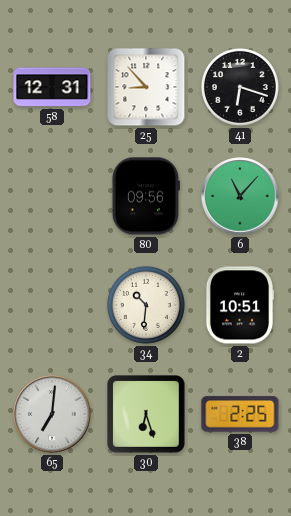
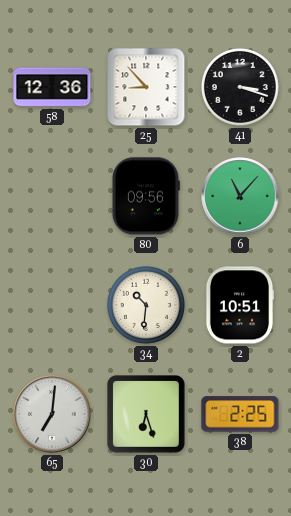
58: 12:31 -> 12:36
41: 6:18 -> 3:18
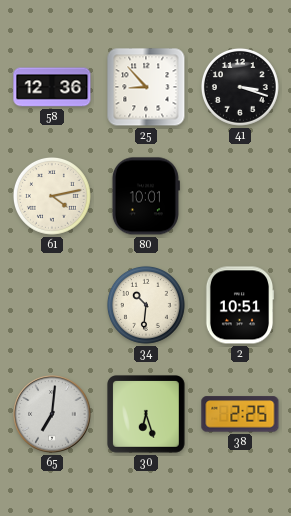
61: none -> 4:13
80: 09:56 -> 10:01
6: 11:07 -> none
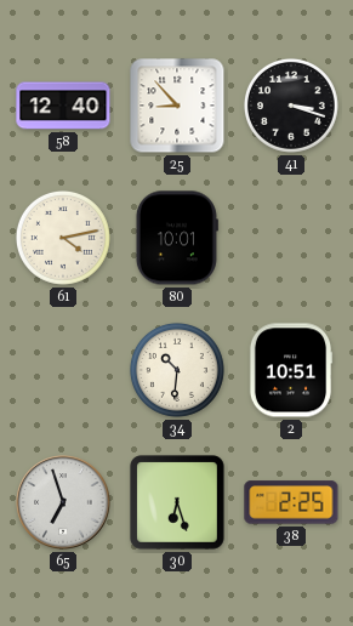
58: 12:36 -> 12:40
65: 7:01 -> 6:57
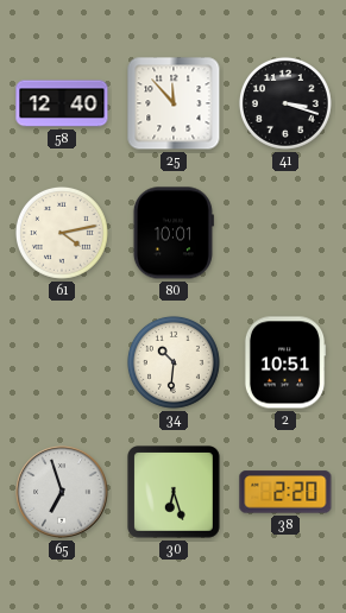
25: 8:53 -> 11:53
38: 2:25 -> 2:20
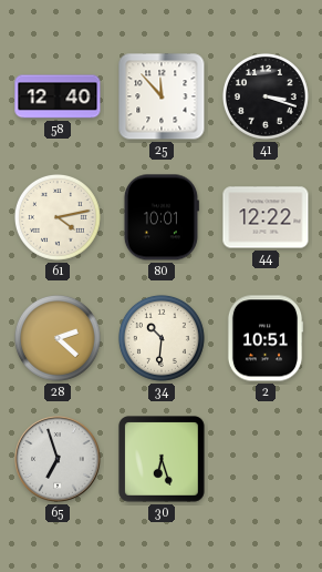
44: none -> 12:22
28: none -> 2:22
38: 2:20 -> none
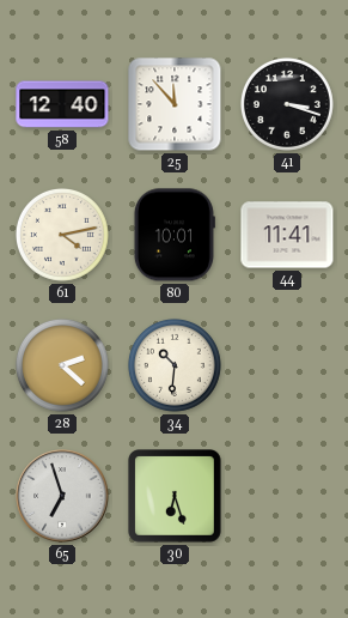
44: 12:22 -> 11:41
2: 10:51 -> none
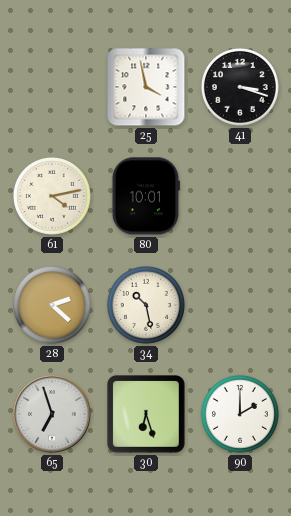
58: 12:40 -> none
25: 11:53 -> 3:58
44: 11:41 -> none
34: 10:31 -> 10:28
90: none -> 2:00
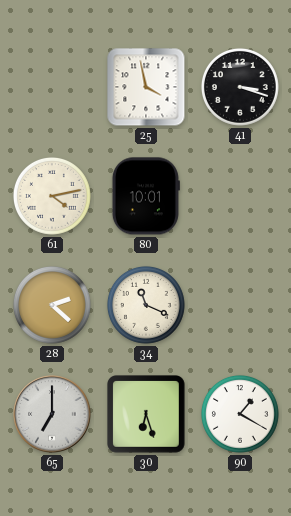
34: 10:28 -> 11:19
65: 6:57 -> 7:00
90: 2:00 -> 1:20
